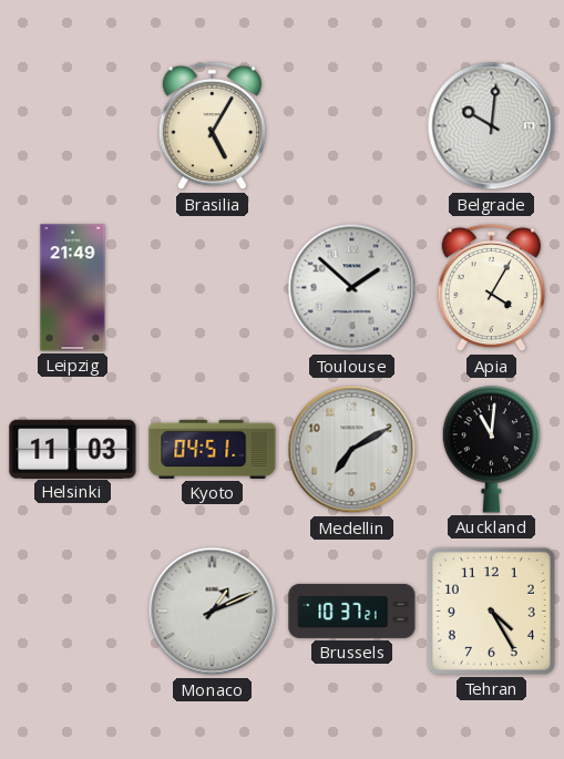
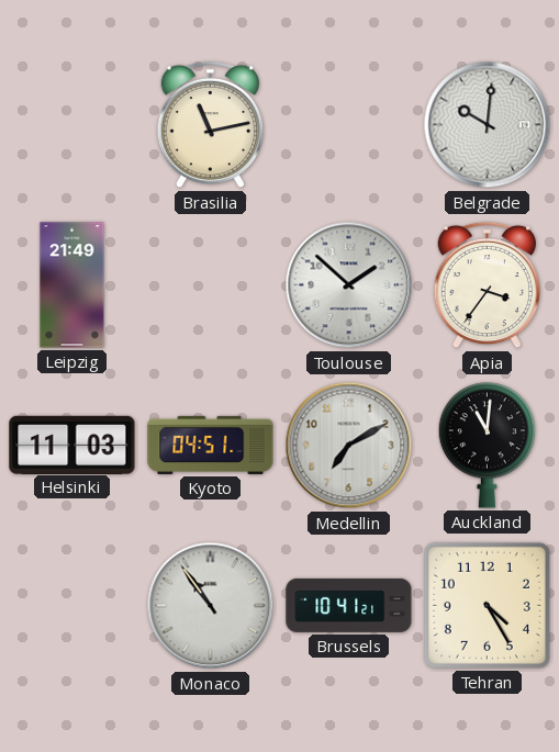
Brasilia: 5:05 -> 11:13
Apia: 4:05 -> 3:36
Monaco: 1:11 -> 10:54
Brussels: 10:37 -> 10:41
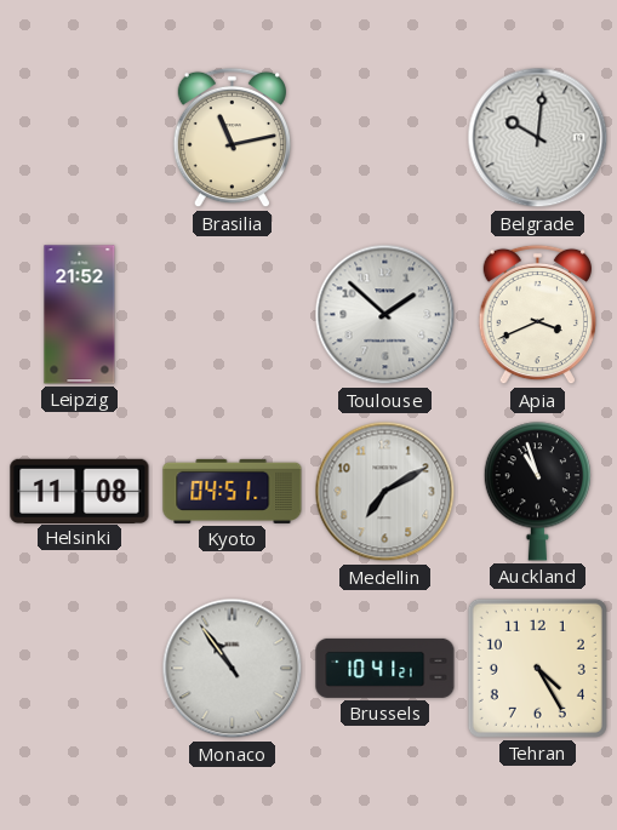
Leipzig: 21:49 -> 21:52
Apia: 3:36 -> 3:41
Helsinki: 11:03 -> 11:08
Auckland: 11:01 -> 10:57
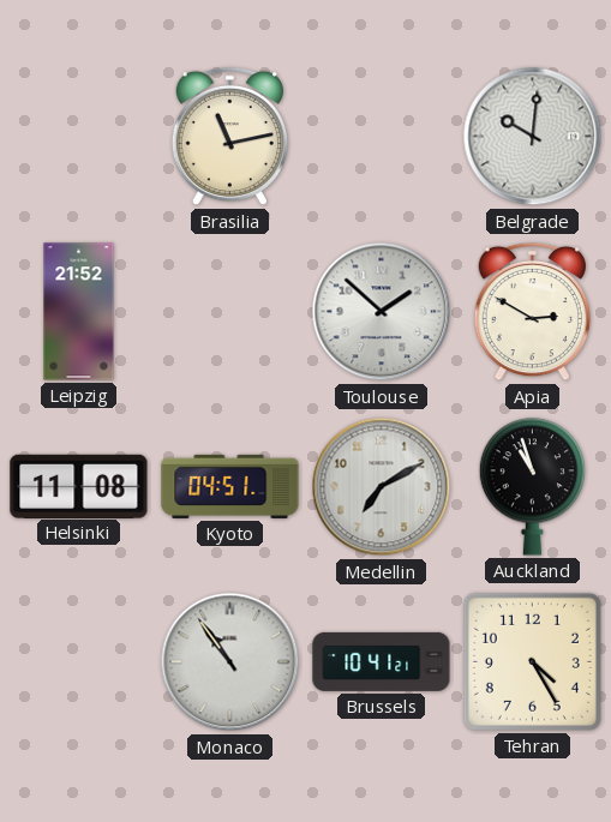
Apia: 3:41 -> 2:50
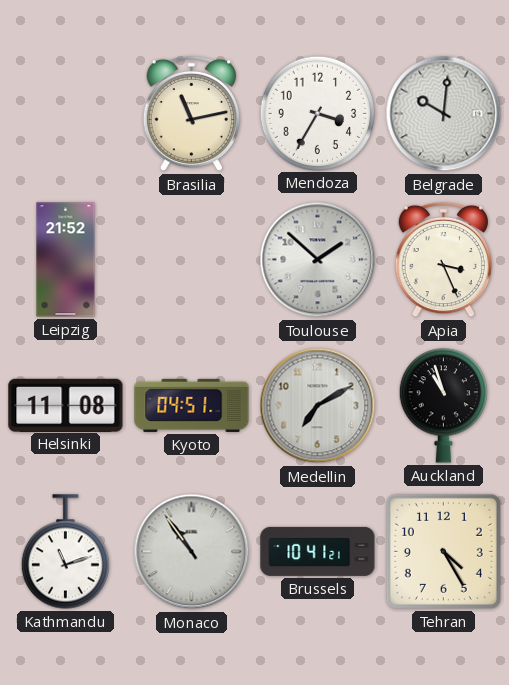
Mendoza: none -> 3:35
Apia: 2:50 -> 3:26
Kathmandu: none -> 11:12
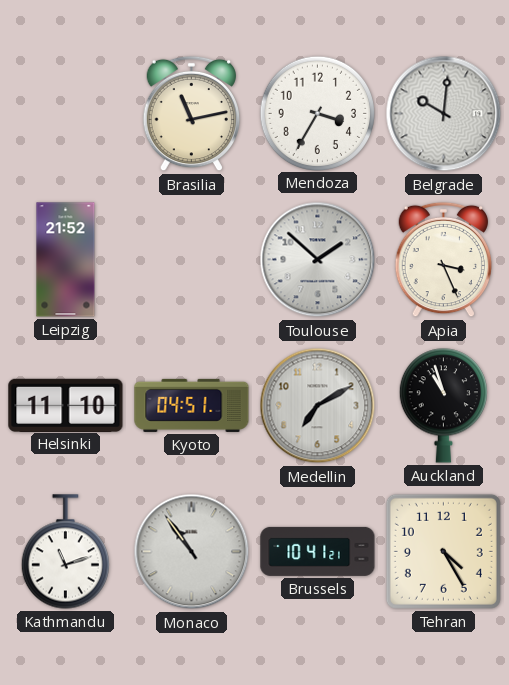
Helsinki: 11:08 -> 11:10
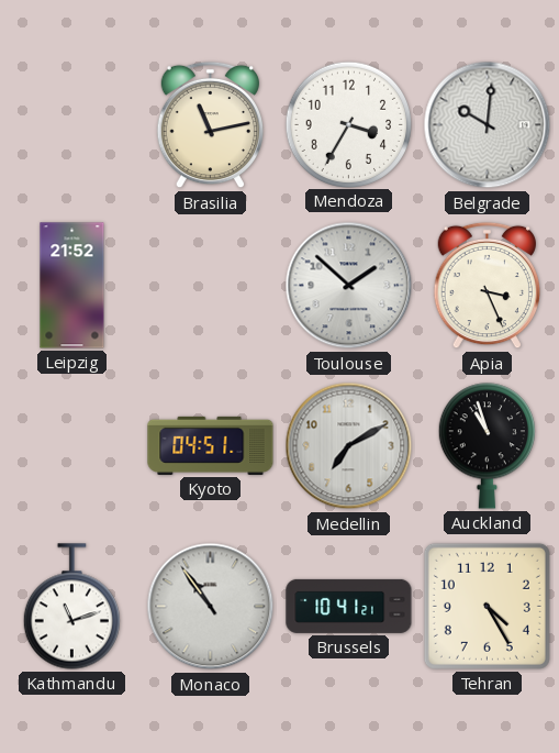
Helsinki: 11:10 -> none
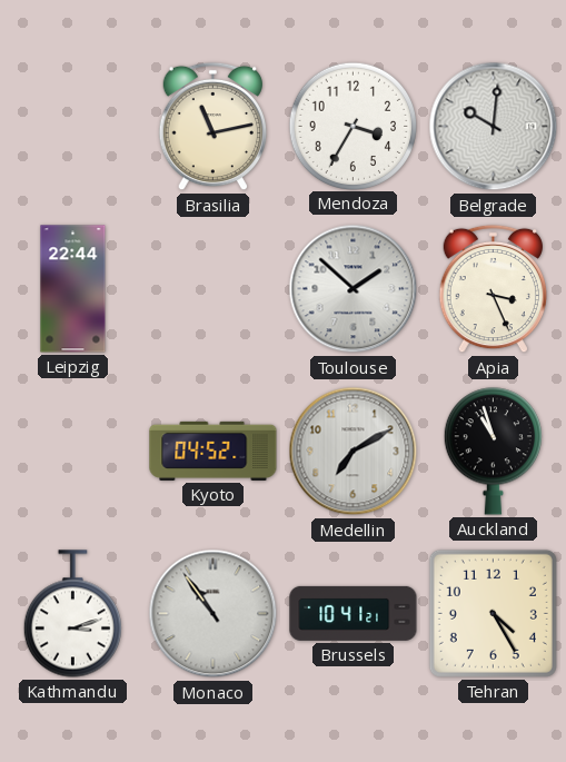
Leipzig: 21:52 -> 22:44
Kyoto: 04:51 -> 04:52
Kathmandu: 11:12 -> 3:12
